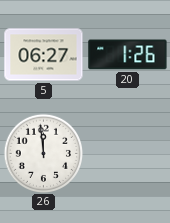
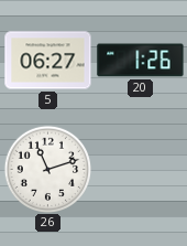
26: 11:59 -> 11:12
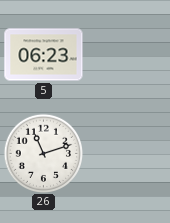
5: 06:27 -> 06:23
20: 1:26 -> none
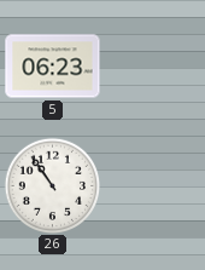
26: 11:12 -> 10:54
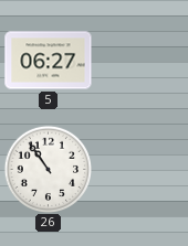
5: 06:23 -> 06:27
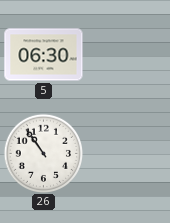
5: 06:27 -> 06:30
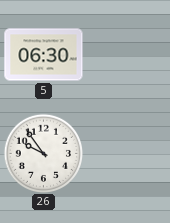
26: 10:54 -> 9:54
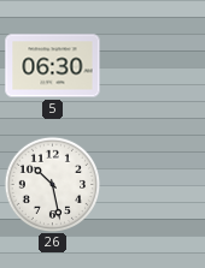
26: 9:54 -> 10:28
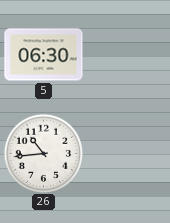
26: 10:28 -> 10:44
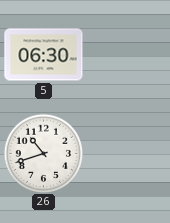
26: 10:44 -> 10:42
